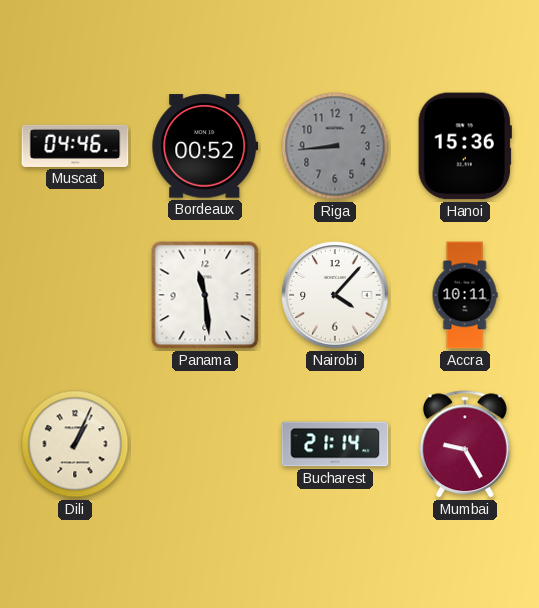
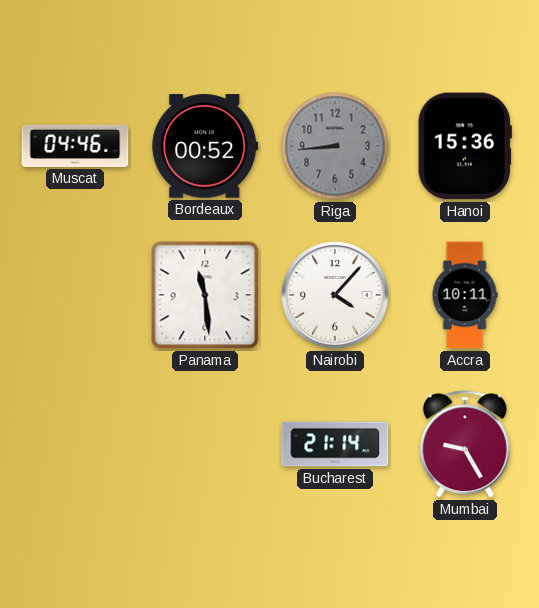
Dili: 1:04 -> none
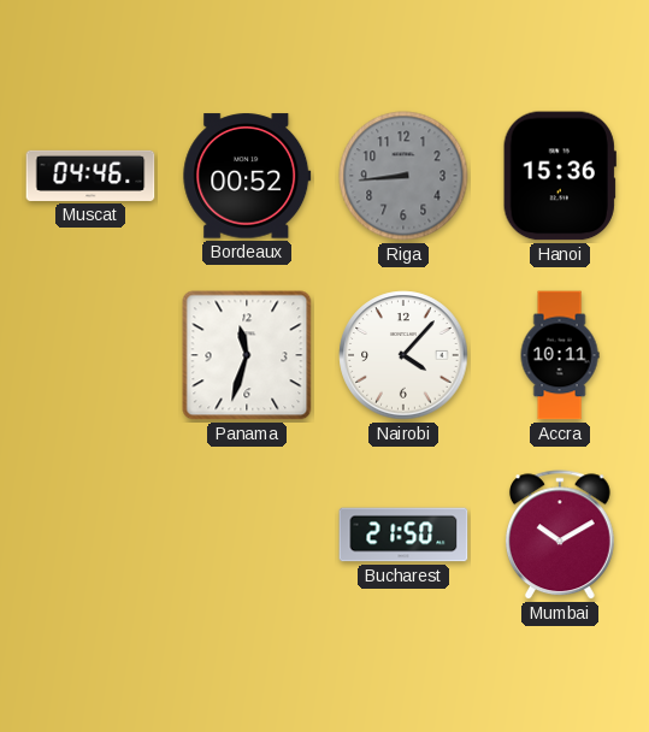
Panama: 11:29 -> 11:33
Bucharest: 21:14 -> 21:50
Mumbai: 9:25 -> 10:10
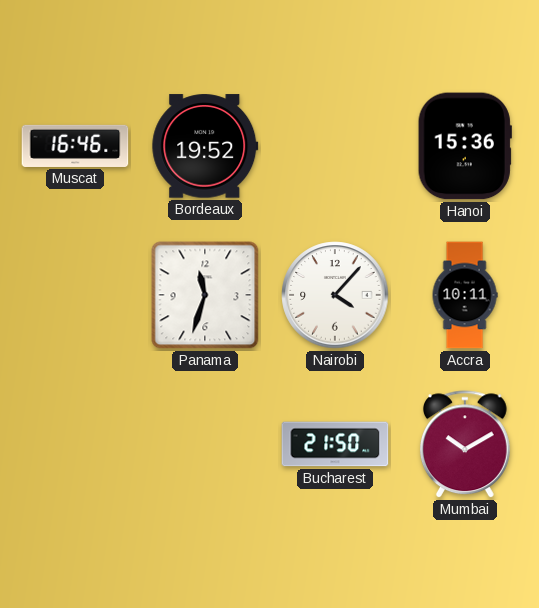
Muscat: 04:46 -> 16:46
Bordeaux: 00:52 -> 19:52
Riga: 8:44 -> none
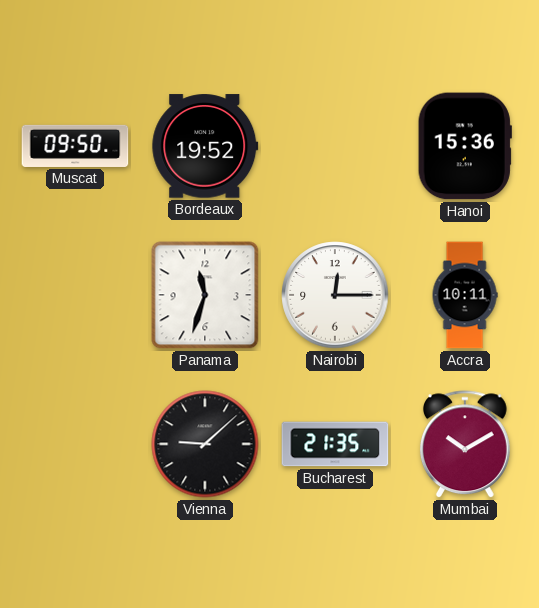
Muscat: 16:46 -> 09:50
Nairobi: 4:07 -> 12:15
Vienna: none -> 9:08
Bucharest: 21:50 -> 21:35
